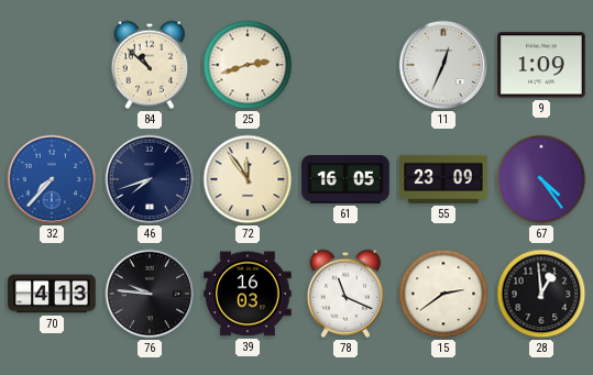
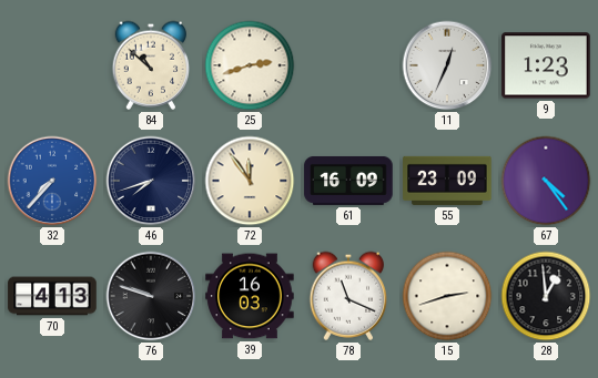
9: 1:09 -> 1:23
61: 16:05 -> 16:09
76: 9:46 -> 9:48
15: 2:39 -> 2:42
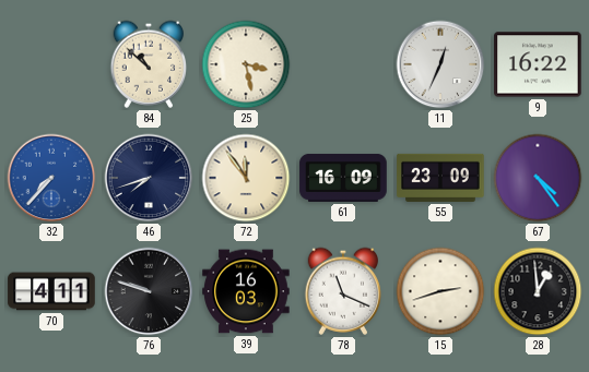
25: 2:42 -> 3:28
9: 1:23 -> 16:22
70: 4:13 -> 4:11
